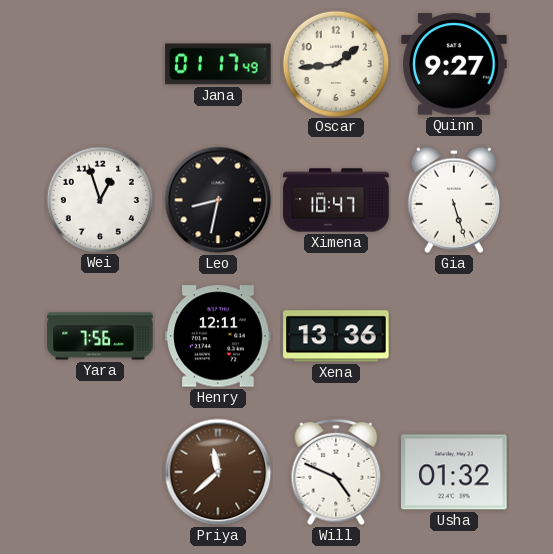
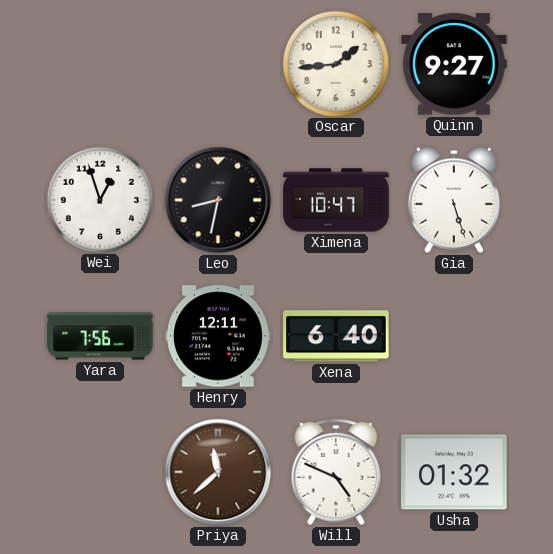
Jana: 01:17 -> none
Xena: 13:36 -> 6:40
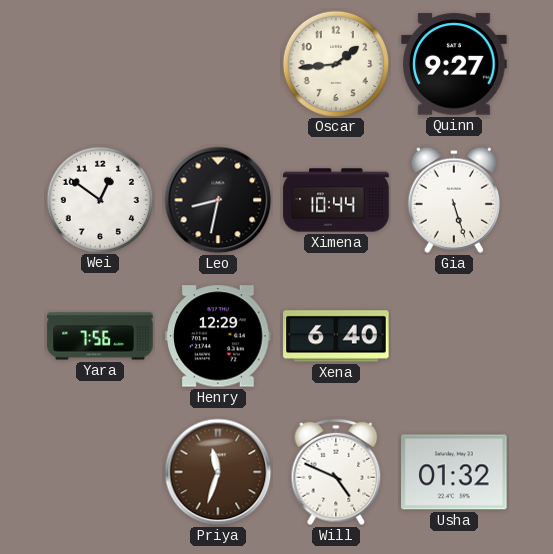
Wei: 12:57 -> 12:51
Ximena: 10:47 -> 10:44
Henry: 12:11 -> 12:29
Priya: 11:38 -> 11:33
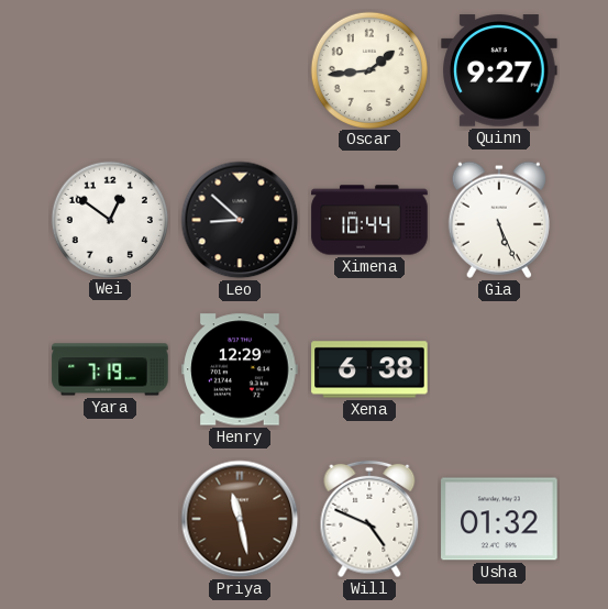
Leo: 8:32 -> 8:52
Gia: 5:27 -> 5:26
Yara: 7:56 -> 7:19
Xena: 6:40 -> 6:38
Priya: 11:33 -> 11:28
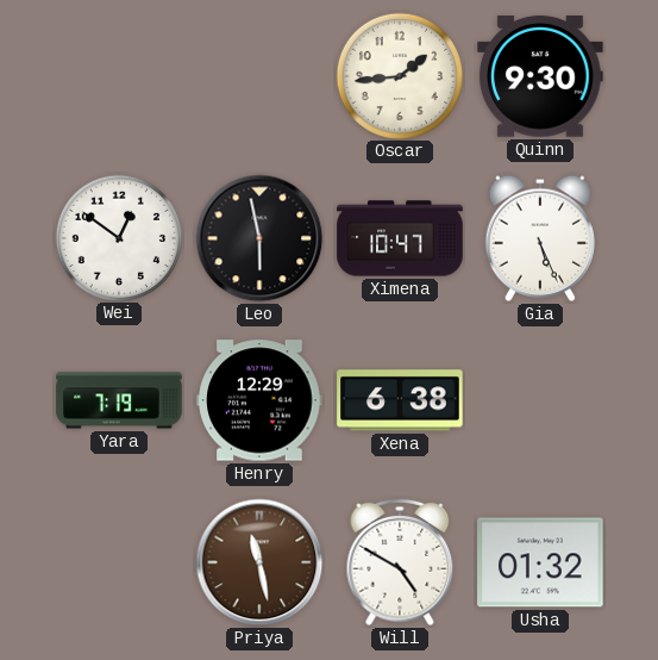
Quinn: 9:27 -> 9:30
Leo: 8:52 -> 5:58
Ximena: 10:44 -> 10:47
Will: 4:49 -> 4:50
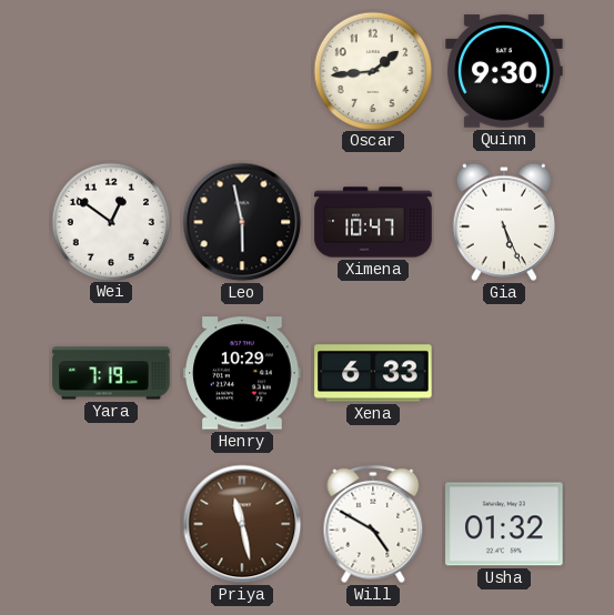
Henry: 12:29 -> 10:29
Xena: 6:38 -> 6:33
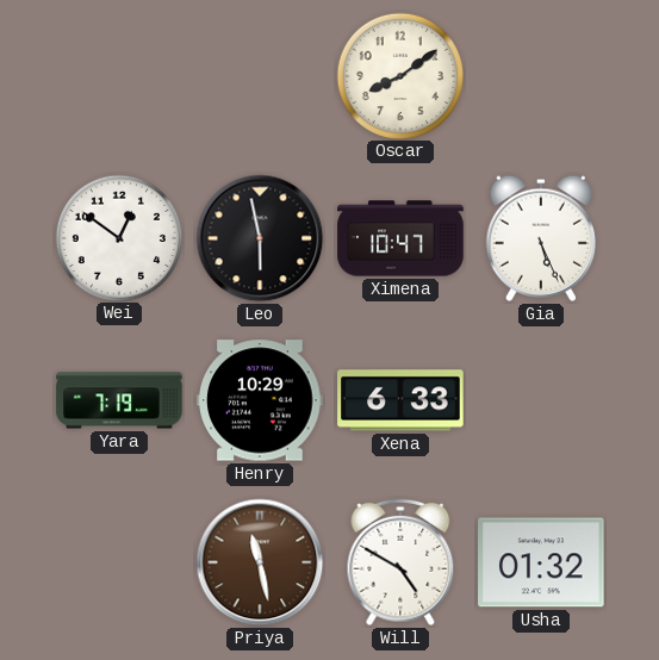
Oscar: 1:44 -> 8:09
Quinn: 9:30 -> none
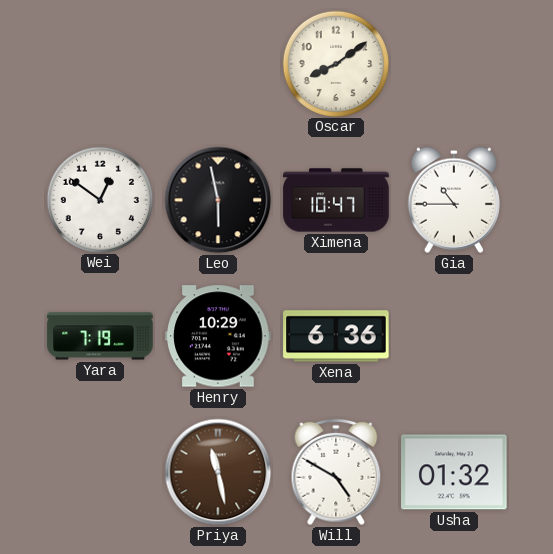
Gia: 5:26 -> 10:45
Xena: 6:33 -> 6:36
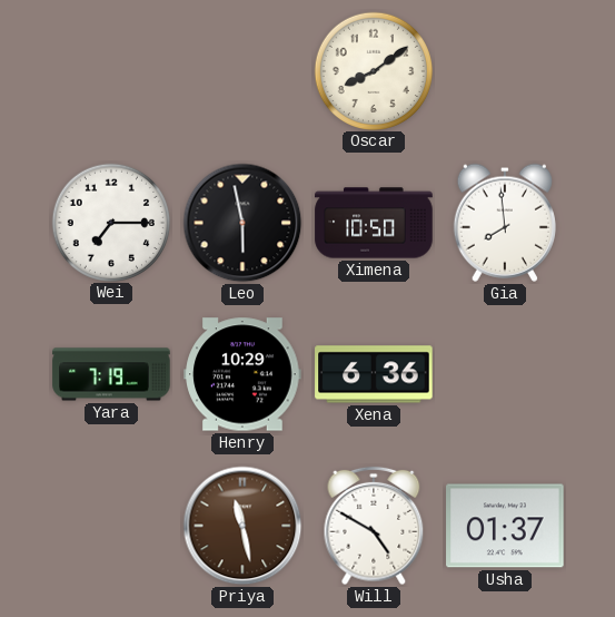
Wei: 12:51 -> 7:15
Ximena: 10:47 -> 10:50
Gia: 10:45 -> 7:59
Usha: 01:32 -> 01:37
